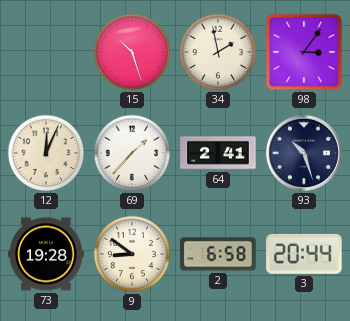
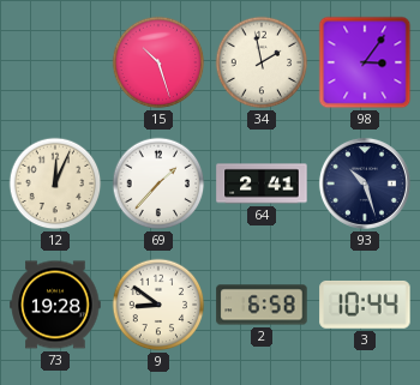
3: 20:44 -> 10:44
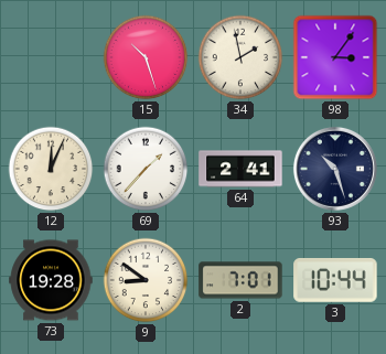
2: 6:58 -> 7:01
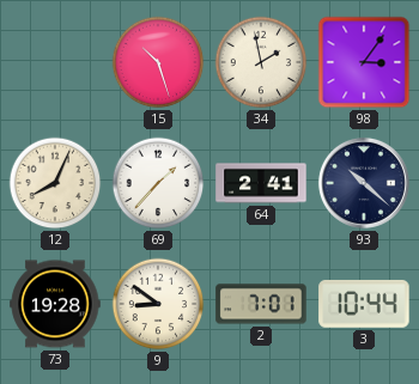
12: 12:04 -> 8:04
93: 10:27 -> 10:22
